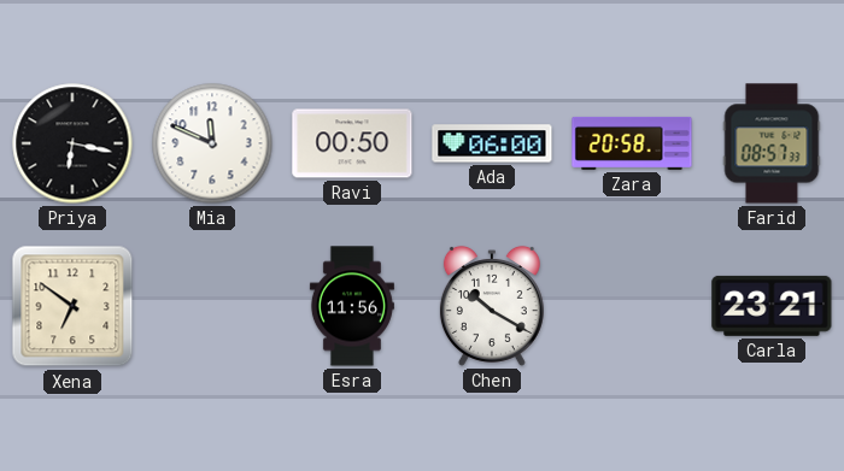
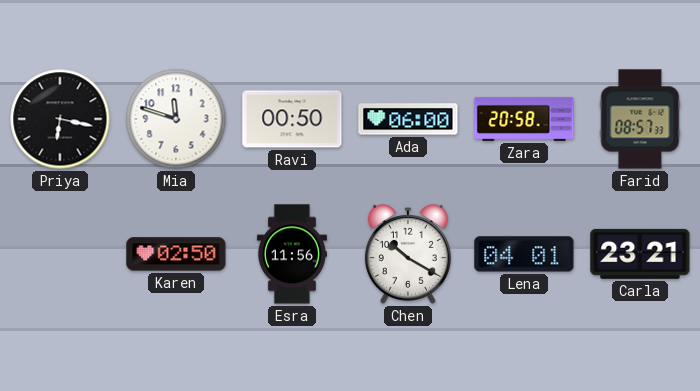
Mia: 11:49 -> 11:48
Xena: 6:51 -> none
Karen: none -> 02:50
Lena: none -> 04:01
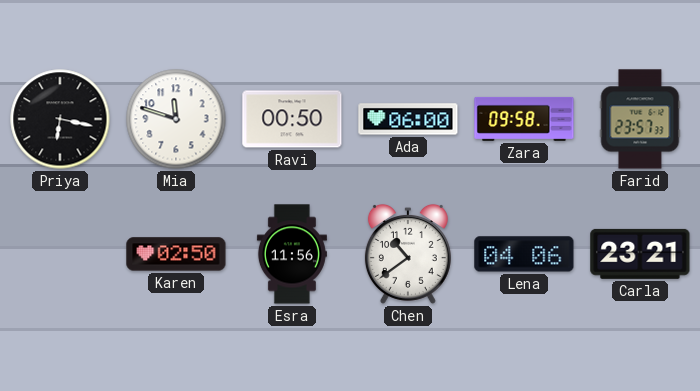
Zara: 20:58 -> 09:58
Farid: 08:57 -> 23:57
Chen: 10:20 -> 10:39
Lena: 04:01 -> 04:06
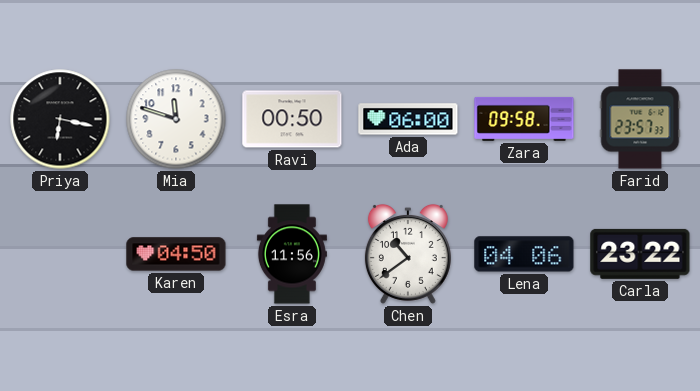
Karen: 02:50 -> 04:50
Carla: 23:21 -> 23:22
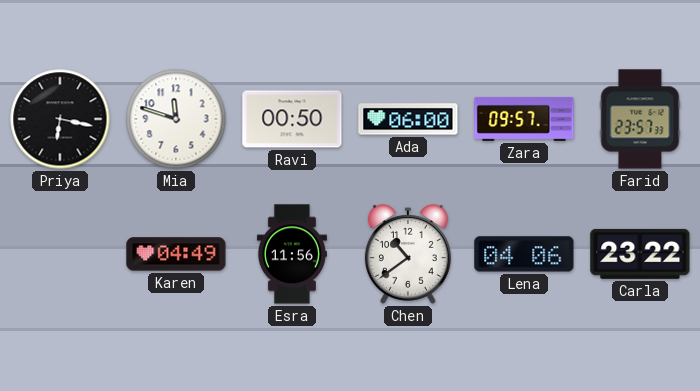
Zara: 09:58 -> 09:57
Karen: 04:50 -> 04:49
